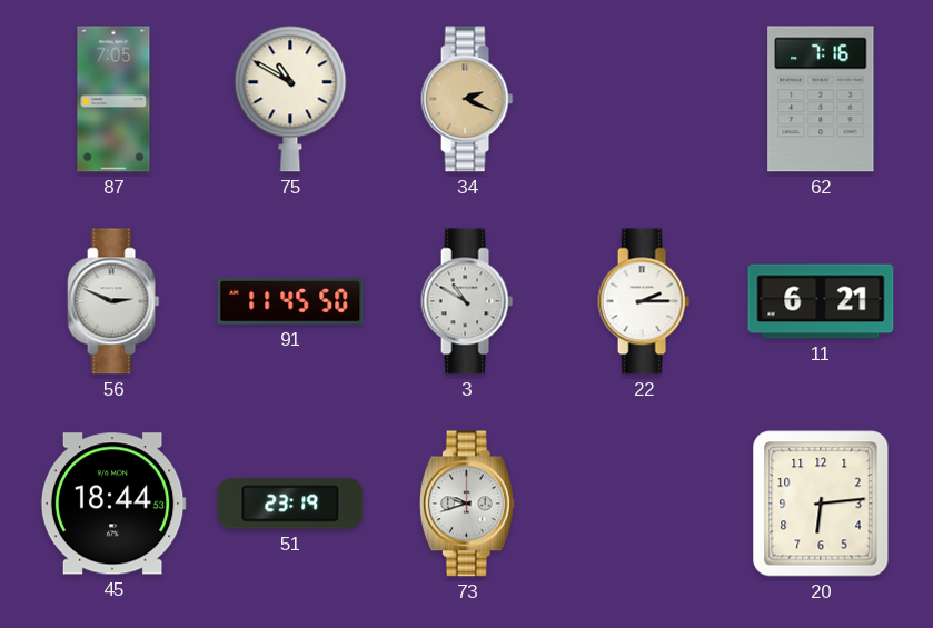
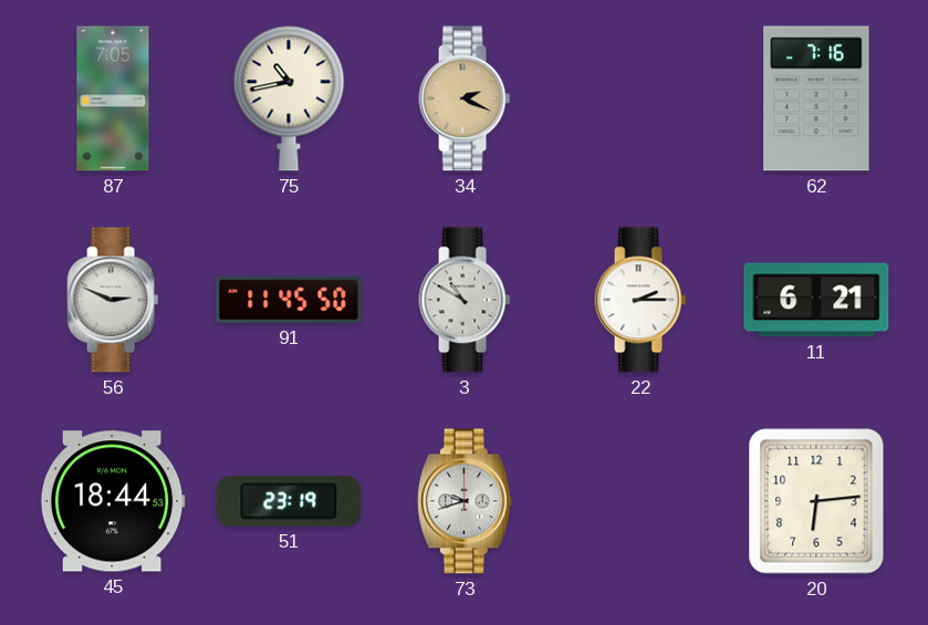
75: 10:50 -> 10:43
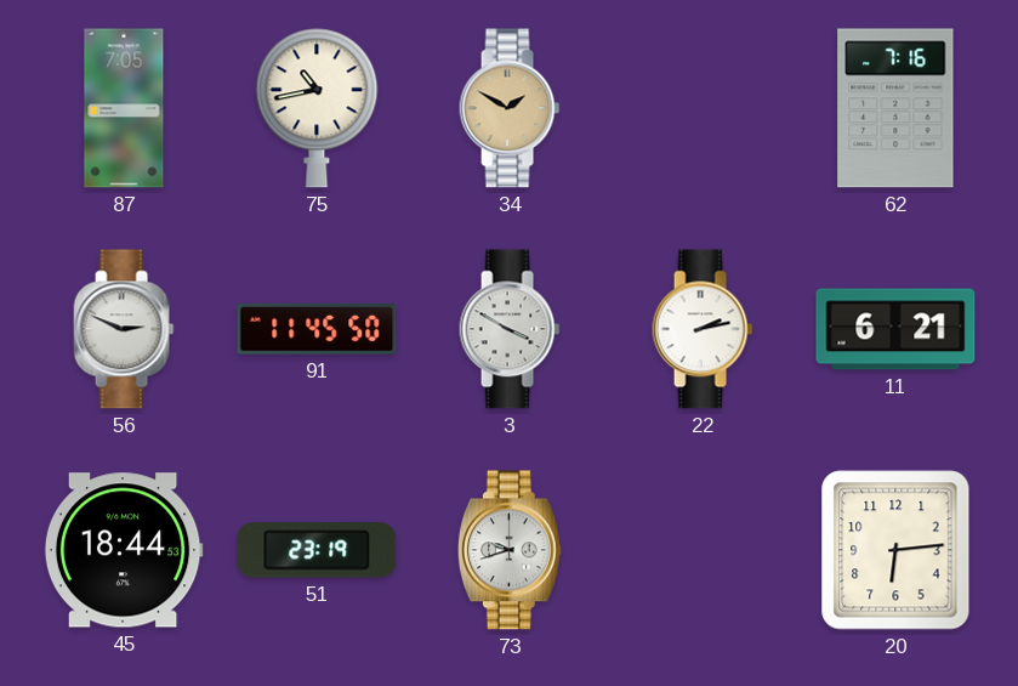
34: 2:19 -> 1:50
3: 10:50 -> 3:50
22: 2:15 -> 2:13
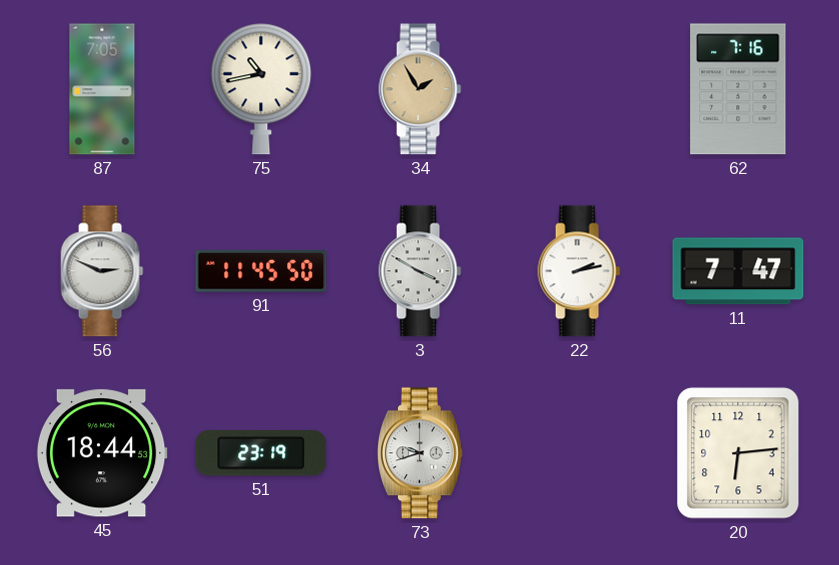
34: 1:50 -> 1:55
11: 6:21 -> 7:47
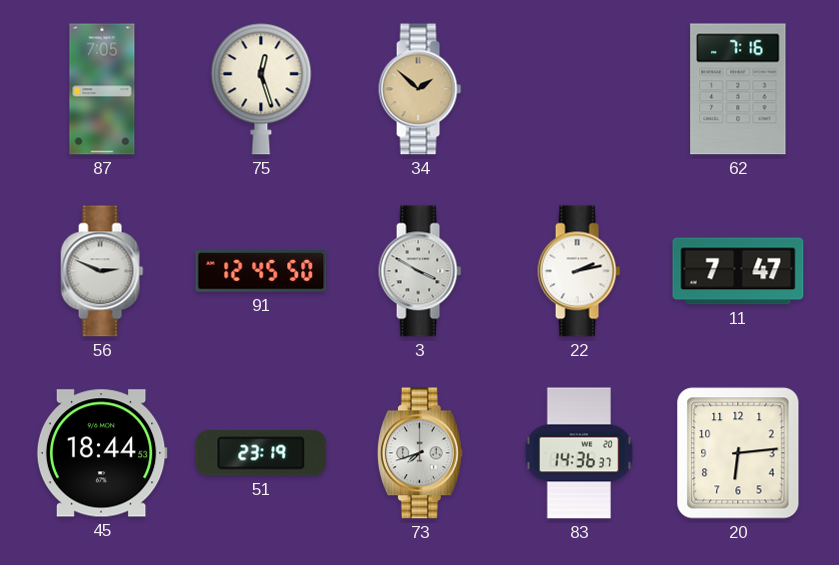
75: 10:43 -> 12:27
34: 1:55 -> 1:52
91: 11:45 -> 12:45
73: 9:42 -> 7:42
83: none -> 14:36
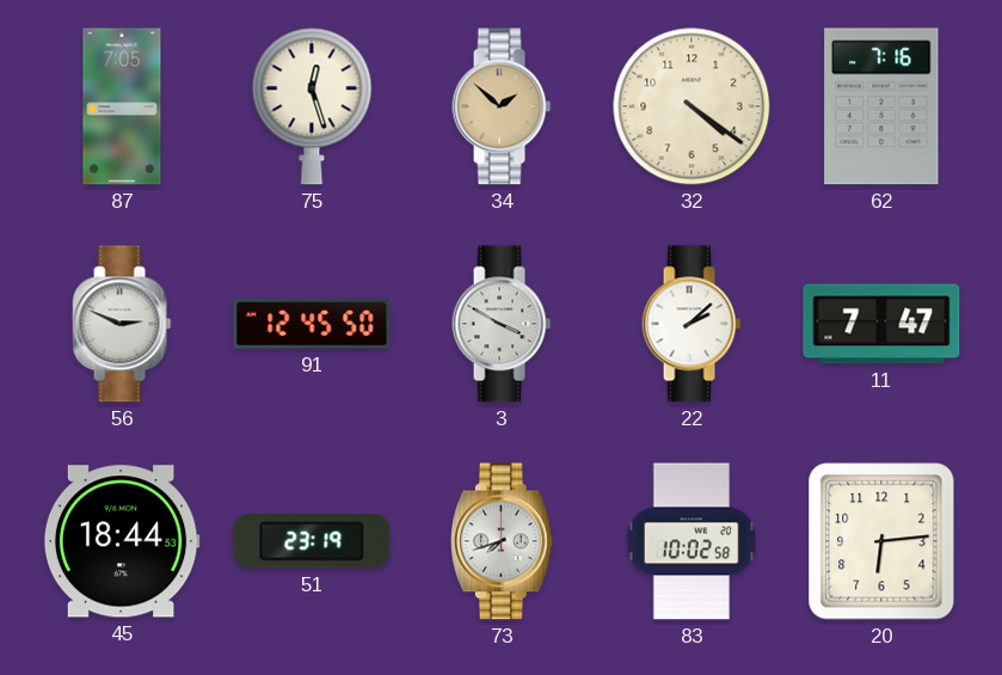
32: none -> 4:21
22: 2:13 -> 2:08
83: 14:36 -> 10:02
